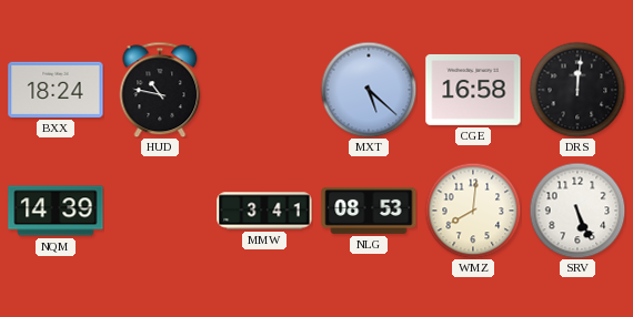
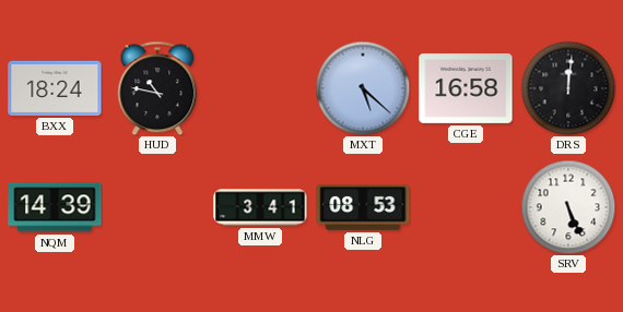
WMZ: 8:01 -> none
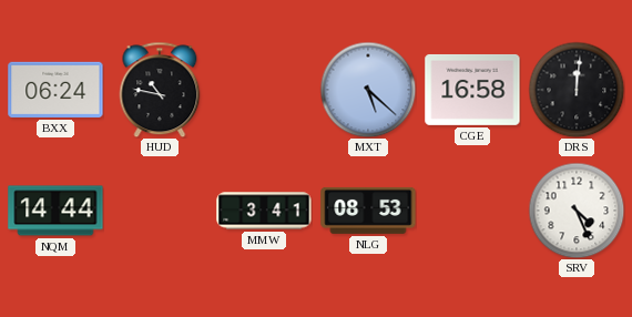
BXX: 18:24 -> 06:24
NQM: 14:39 -> 14:44
SRV: 5:26 -> 4:26
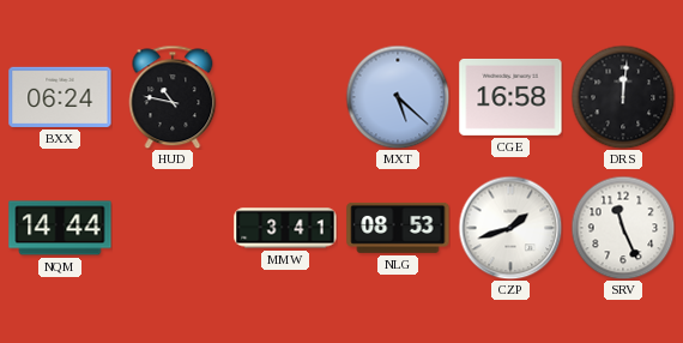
CZP: none -> 1:42
SRV: 4:26 -> 11:26
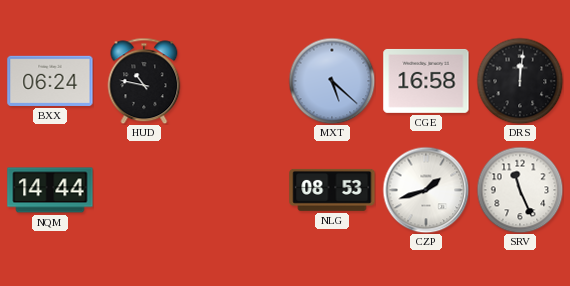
MMW: 3:41 -> none
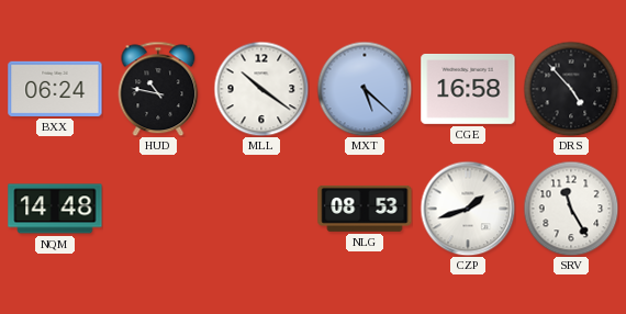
MLL: none -> 10:21
DRS: 12:01 -> 4:53
NQM: 14:44 -> 14:48
SRV: 11:26 -> 11:25
